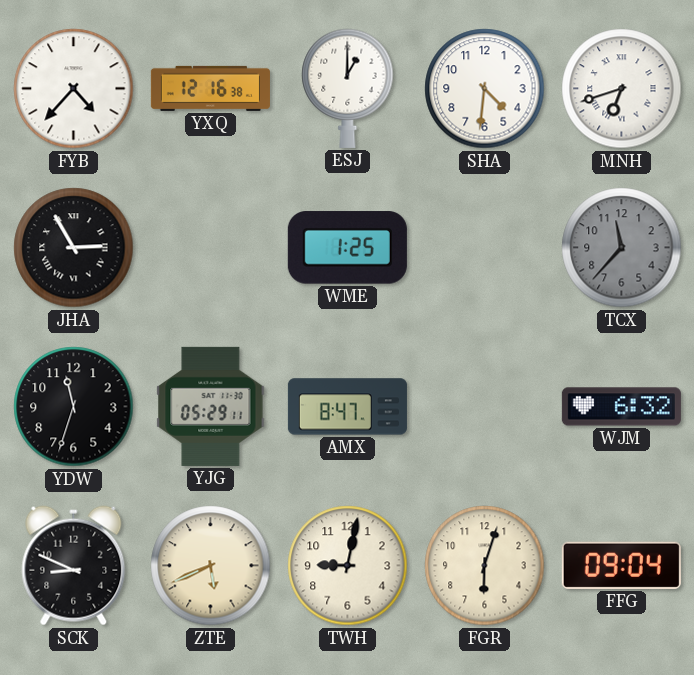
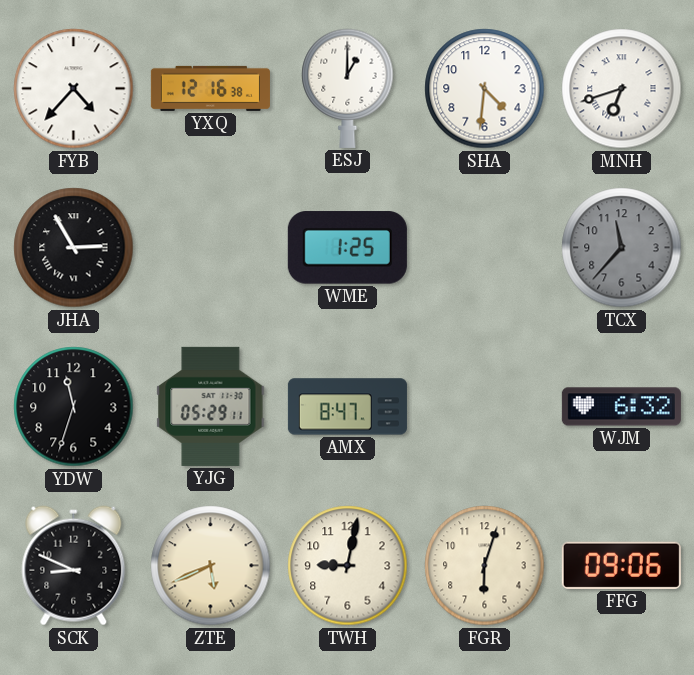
FFG: 09:04 -> 09:06
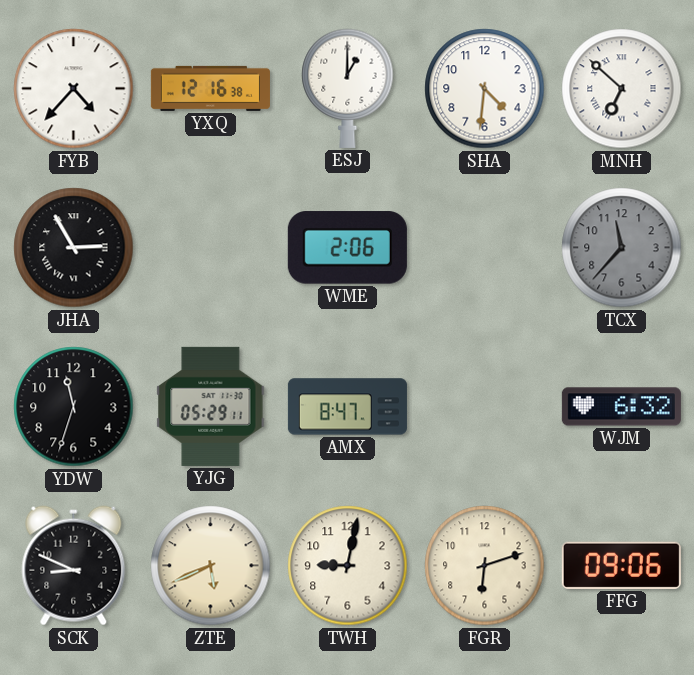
MNH: 6:42 -> 6:52
WME: 1:25 -> 2:06
FGR: 6:03 -> 6:12
